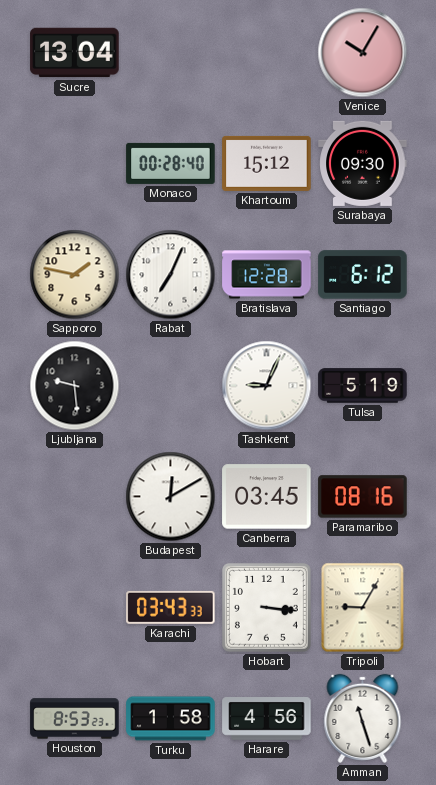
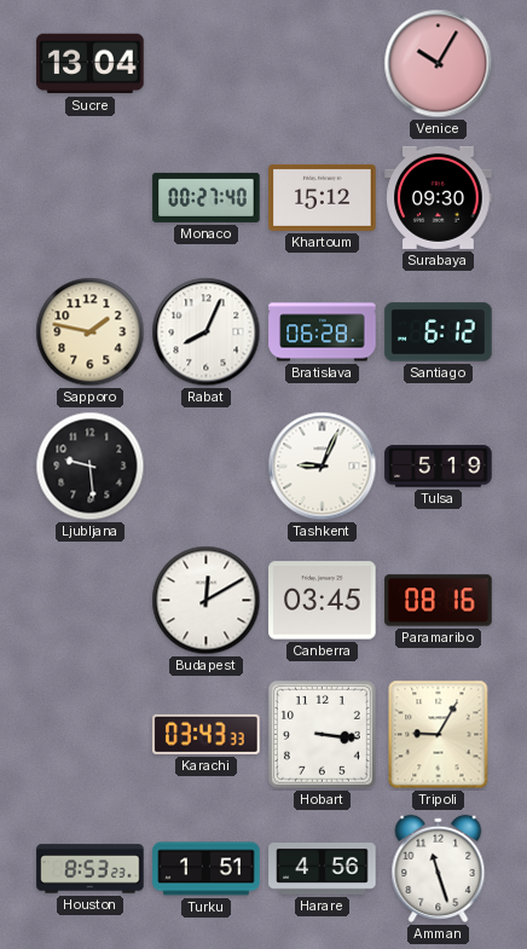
Monaco: 00:28 -> 00:27
Rabat: 7:04 -> 8:04
Bratislava: 12:28 -> 06:28
Turku: 1:58 -> 1:51
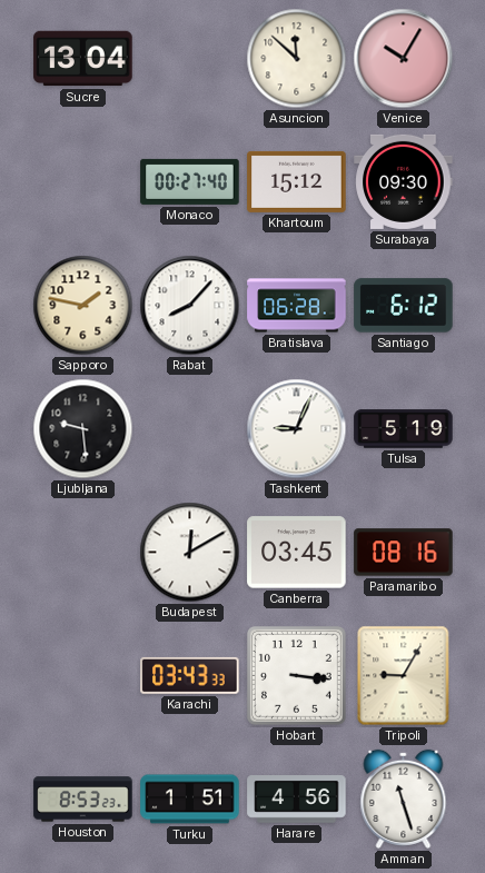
Asuncion: none -> 11:52
Rabat: 8:04 -> 8:07
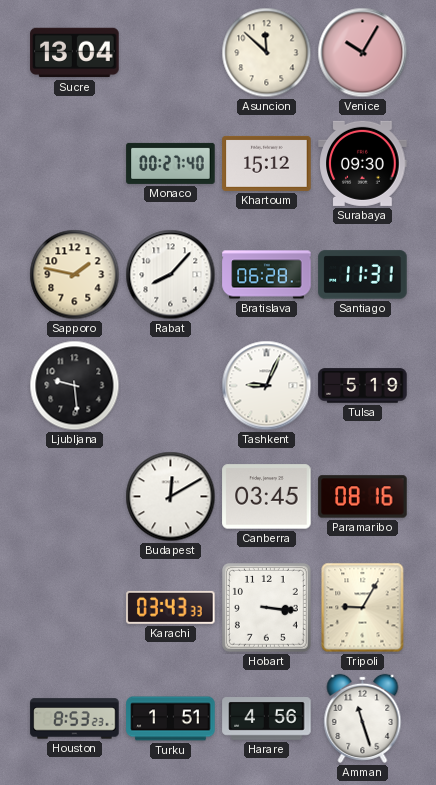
Santiago: 6:12 -> 11:31
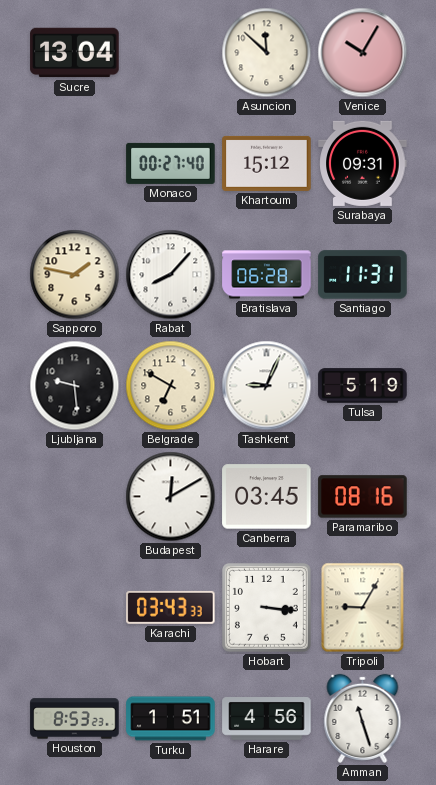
Surabaya: 09:30 -> 09:31
Belgrade: none -> 6:50
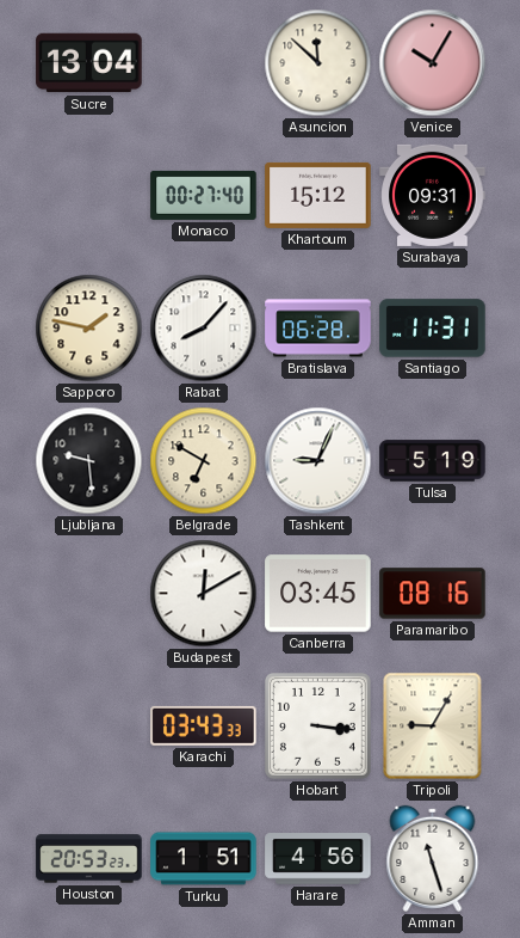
Houston: 8:53 -> 20:53
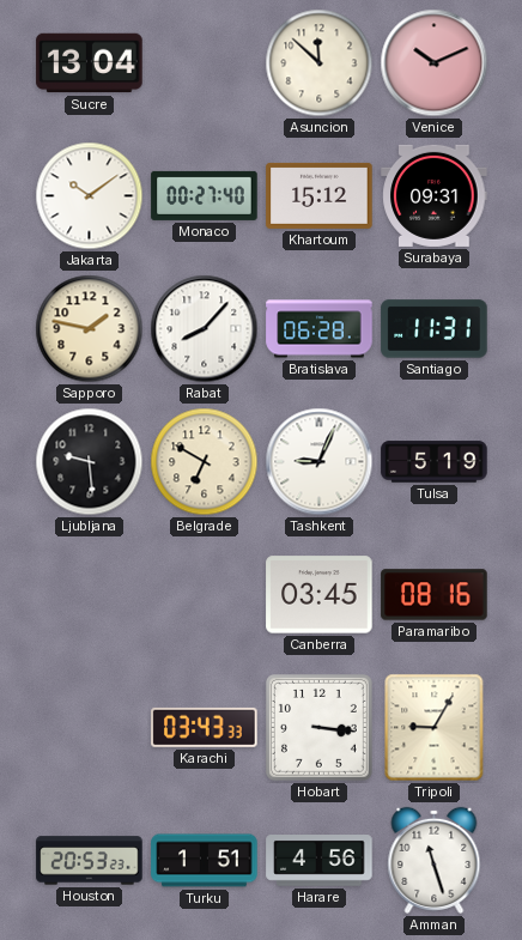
Venice: 10:05 -> 10:11
Jakarta: none -> 10:09
Budapest: 12:10 -> none
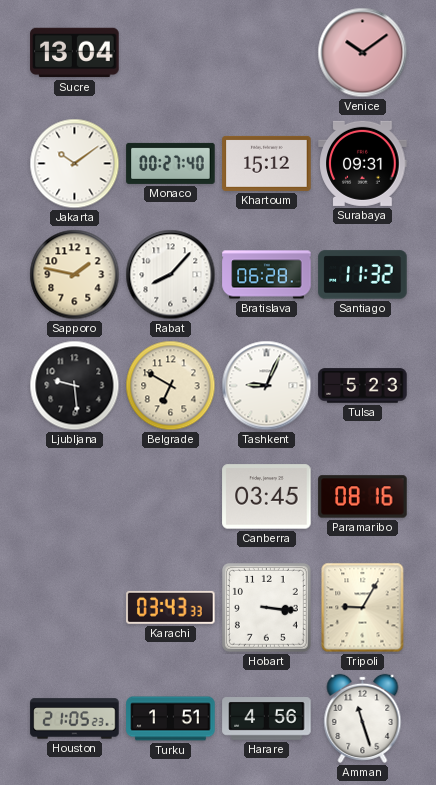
Asuncion: 11:52 -> none
Venice: 10:11 -> 10:09
Santiago: 11:31 -> 11:32
Tulsa: 5:19 -> 5:23
Houston: 20:53 -> 21:05
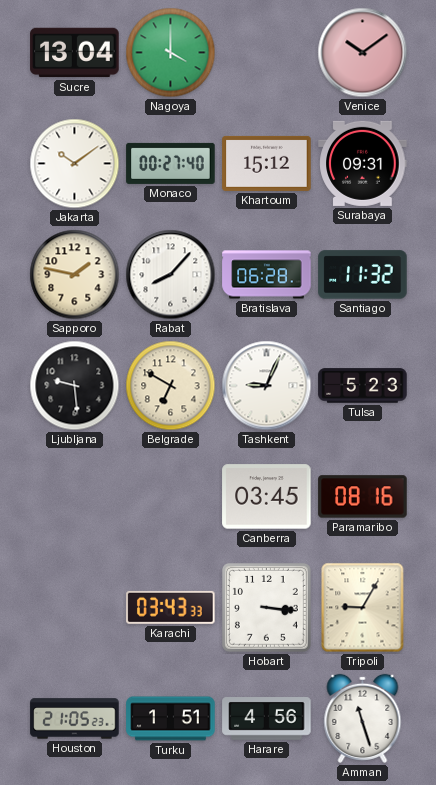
Nagoya: none -> 4:00
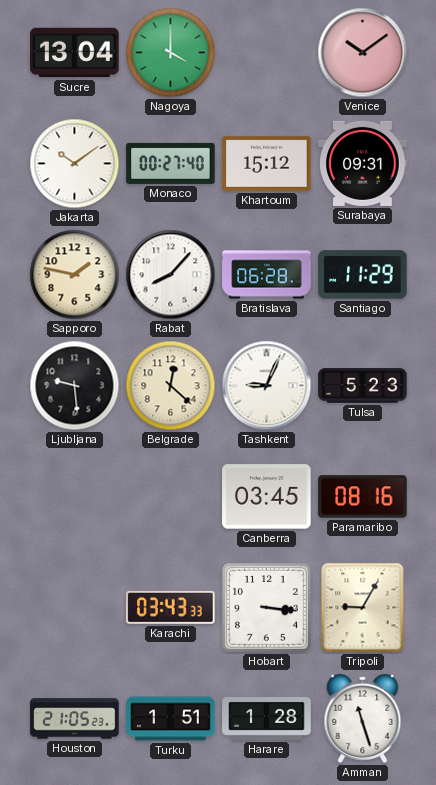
Santiago: 11:32 -> 11:29
Belgrade: 6:50 -> 12:22
Harare: 4:56 -> 1:28
